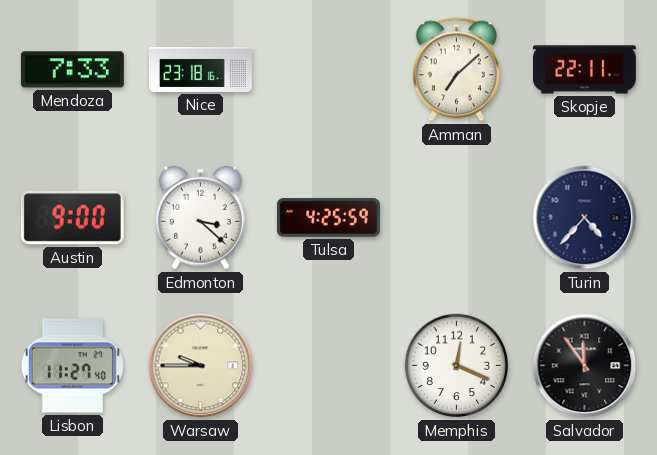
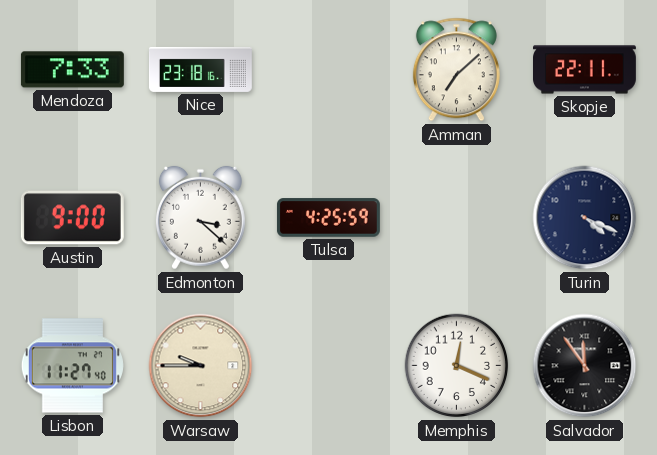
Turin: 4:37 -> 4:19
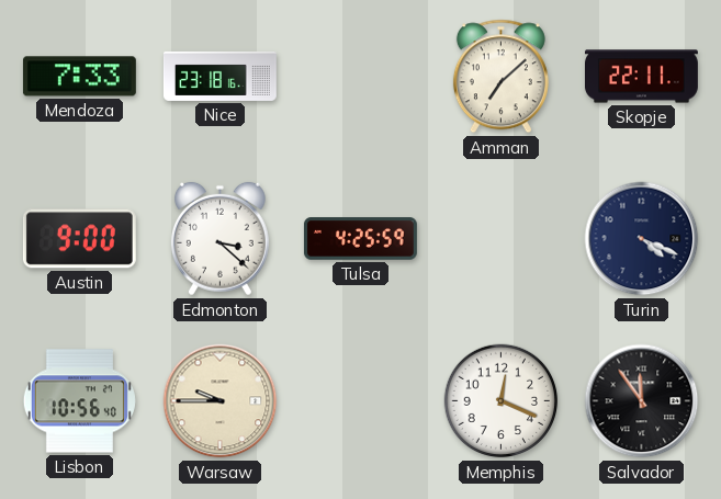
Lisbon: 11:27 -> 10:56
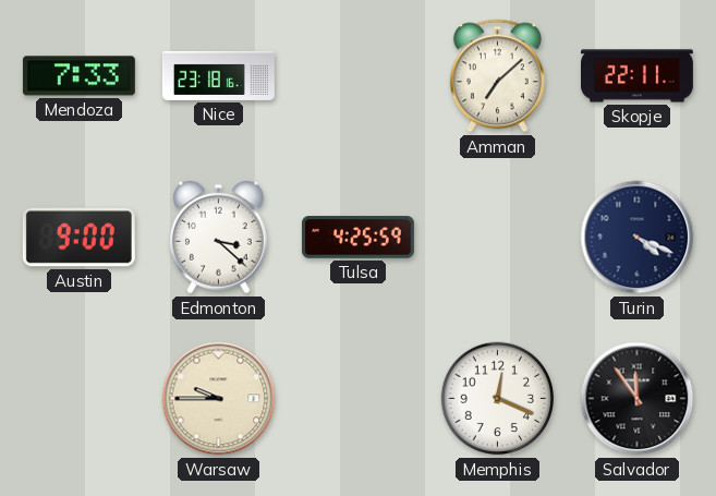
Lisbon: 10:56 -> none
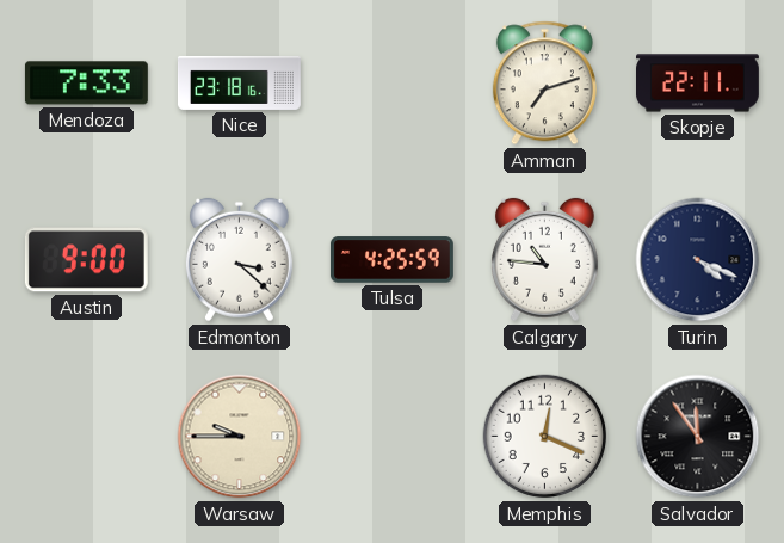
Amman: 7:08 -> 7:12
Calgary: none -> 10:46
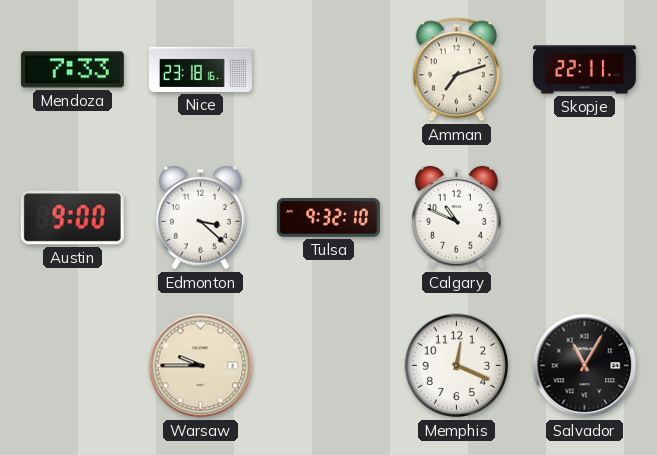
Tulsa: 4:25 -> 9:32
Calgary: 10:46 -> 10:49
Turin: 4:19 -> none
Salvador: 11:54 -> 11:05
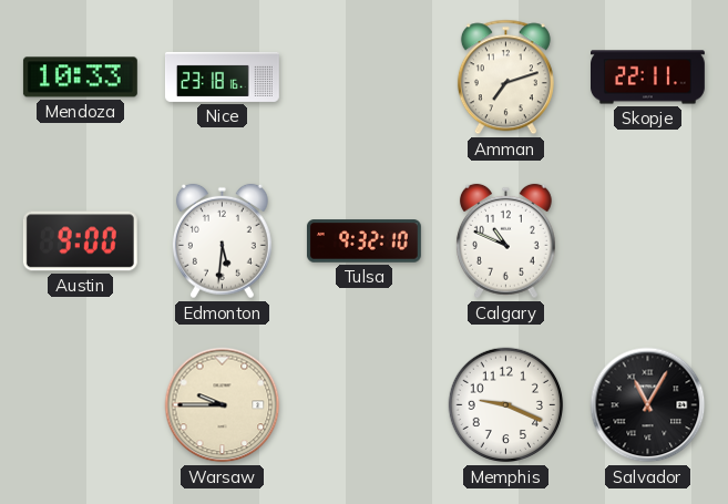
Mendoza: 7:33 -> 10:33
Edmonton: 3:22 -> 5:31
Memphis: 12:19 -> 9:19
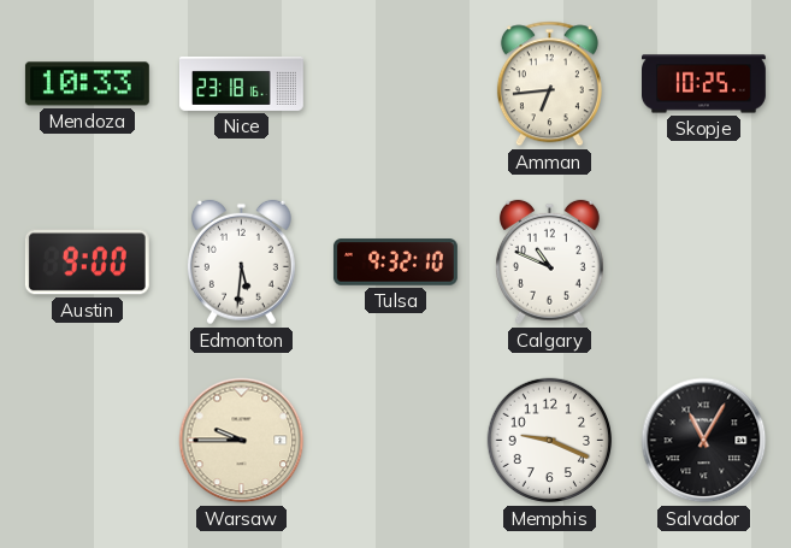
Amman: 7:12 -> 6:44
Skopje: 22:11 -> 10:25
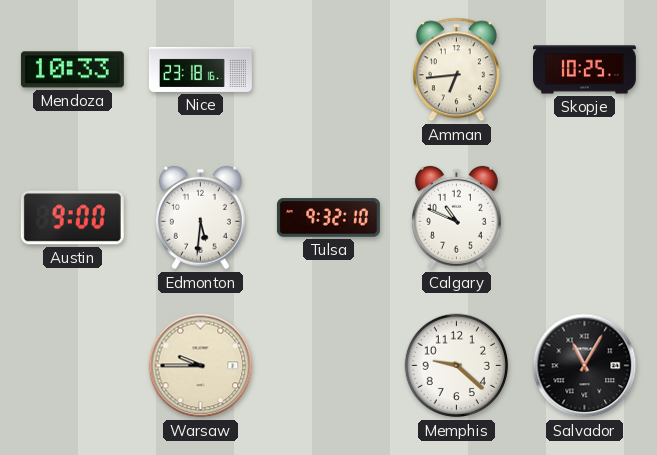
Memphis: 9:19 -> 9:22
